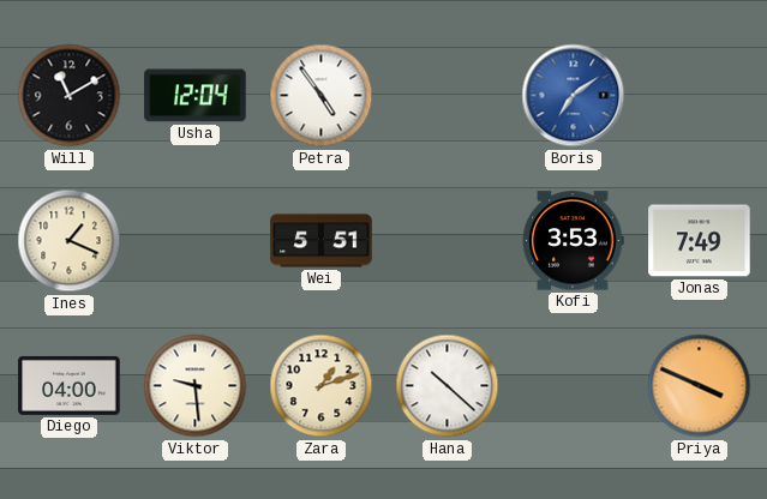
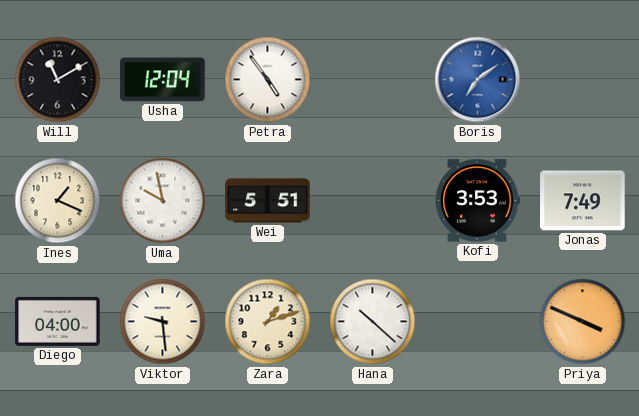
Uma: none -> 9:58
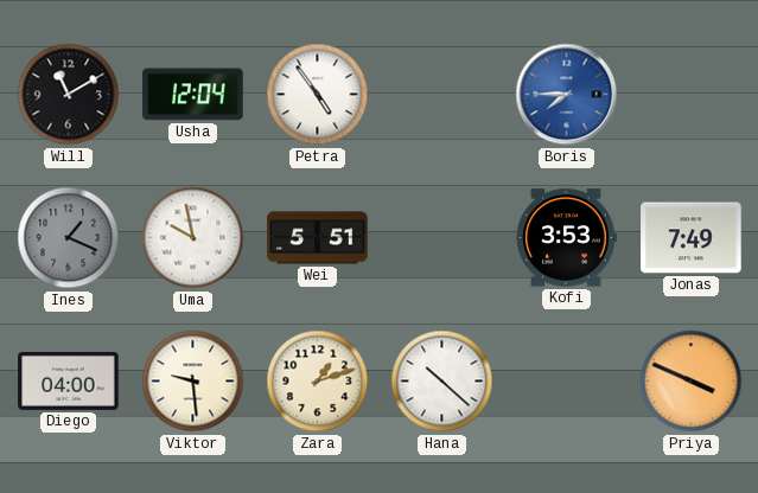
Boris: 7:09 -> 7:45
Ines dial: cream -> grey
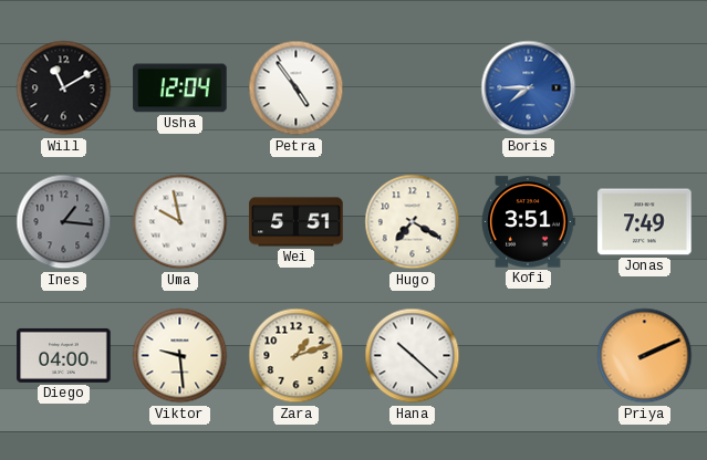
Ines: 1:19 -> 1:16
Hugo: none -> 7:20
Kofi: 3:53 -> 3:51
Priya: 3:49 -> 2:11
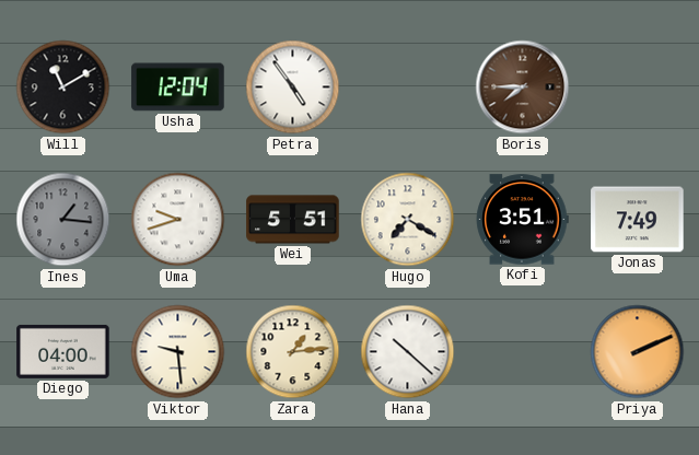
Boris dial: blue -> brown
Uma: 9:58 -> 9:42
Zara: 1:12 -> 1:14
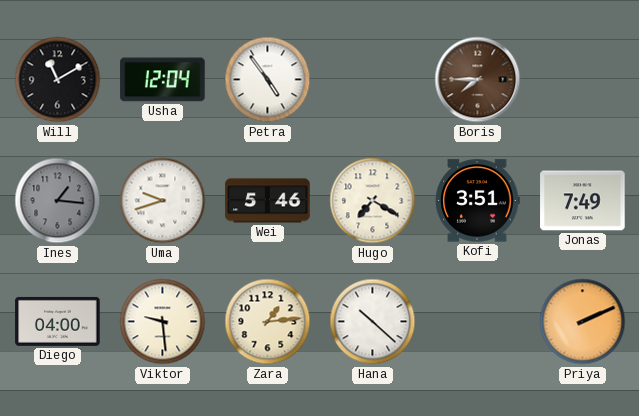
Wei: 5:51 -> 5:46
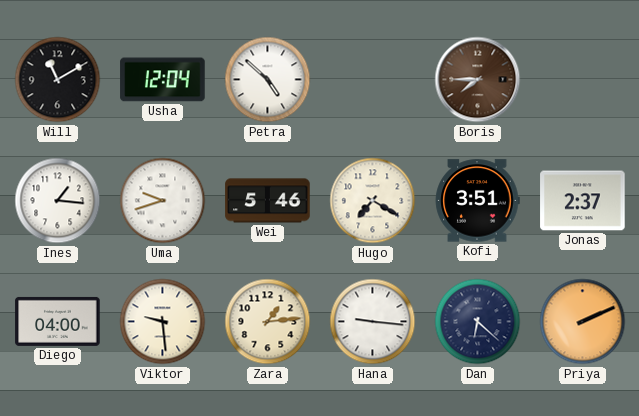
Petra: 4:54 -> 4:52
Ines dial: grey -> white
Jonas: 7:49 -> 2:37
Hana: 10:22 -> 9:16
Dan: none -> 6:22
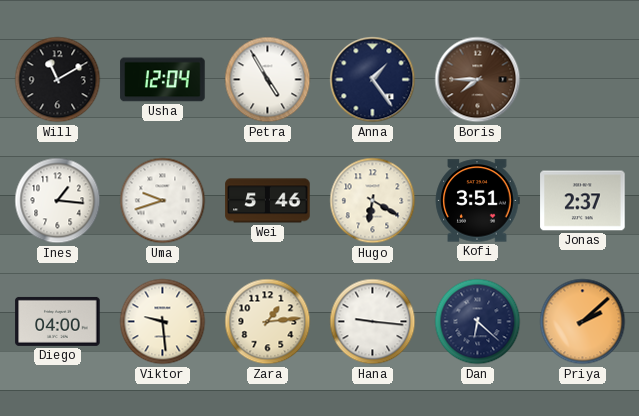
Petra: 4:52 -> 4:55
Anna: none -> 1:24
Hugo: 7:20 -> 6:20
Priya: 2:11 -> 2:08
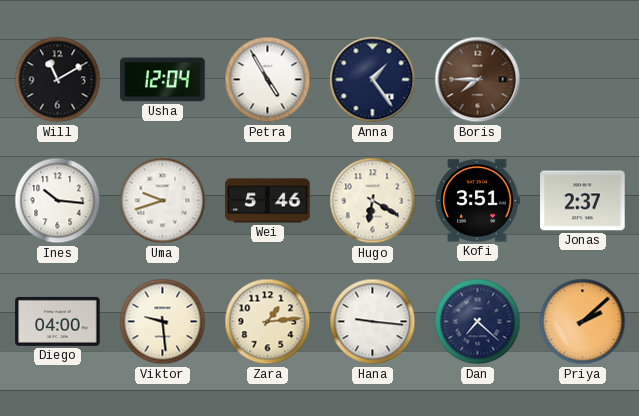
Ines: 1:16 -> 10:16
Dan: 6:22 -> 7:22
